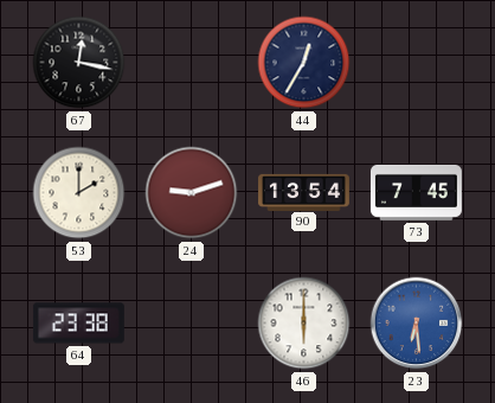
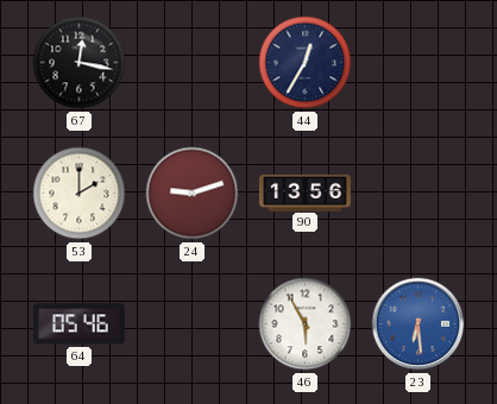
90: 13:54 -> 13:56
73: 7:45 -> none
64: 23:38 -> 05:46
46: 6:00 -> 5:55
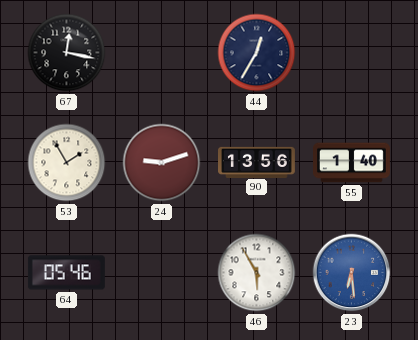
53: 2:00 -> 1:55
55: none -> 1:40
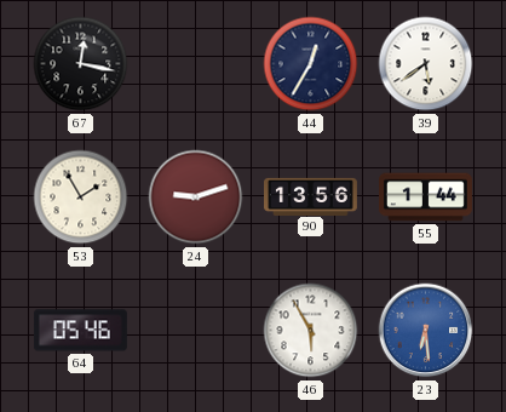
39: none -> 5:39
55: 1:40 -> 1:44
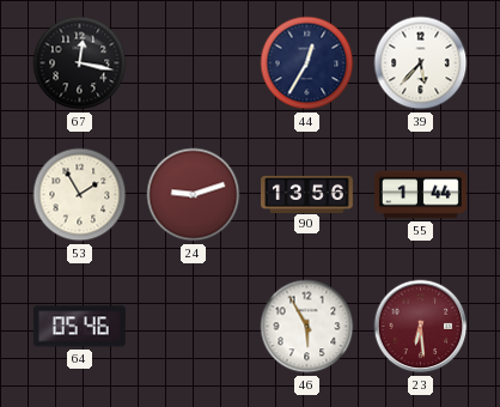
39: 5:39 -> 5:37
23 dial: blue -> burgundy
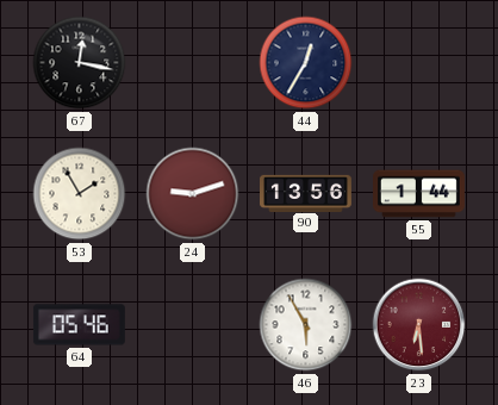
39: 5:37 -> none
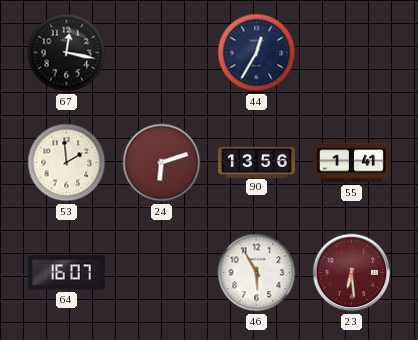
53: 1:55 -> 1:59
24: 9:12 -> 6:12
55: 1:44 -> 1:41
64: 05:46 -> 16:07
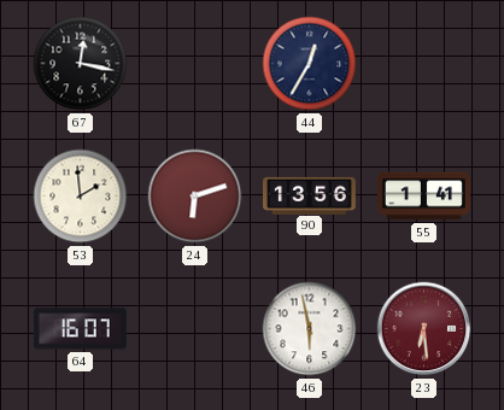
46: 5:55 -> 5:58
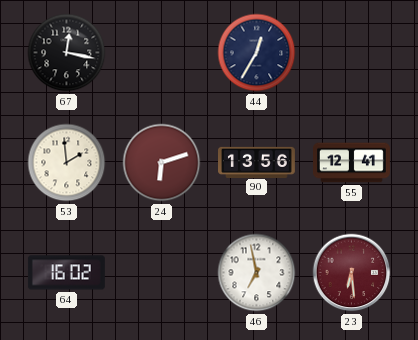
55: 1:41 -> 12:41
64: 16:07 -> 16:02
46: 5:58 -> 6:58
